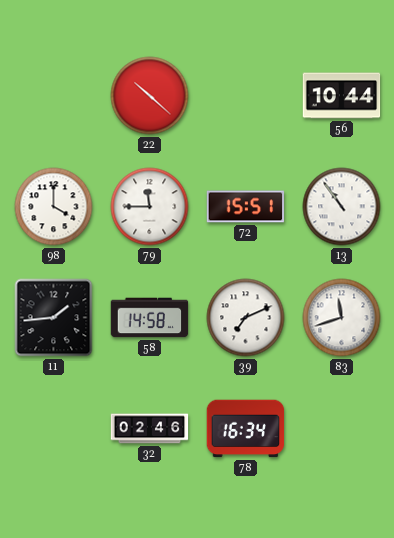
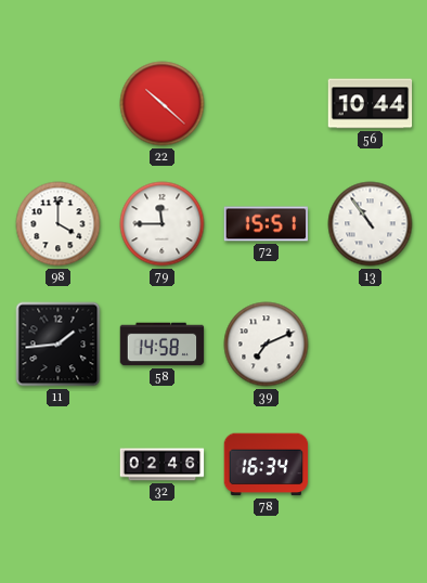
83: 11:42 -> none
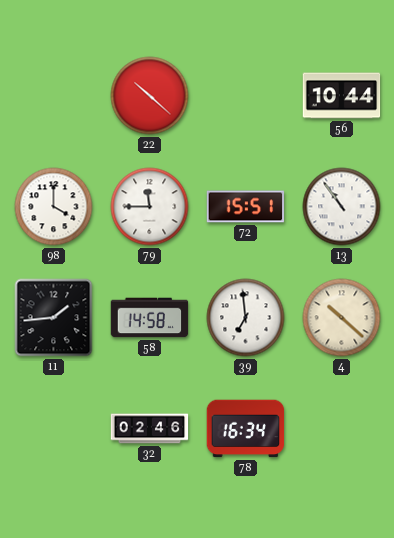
39: 7:11 -> 6:59
4: none -> 10:22
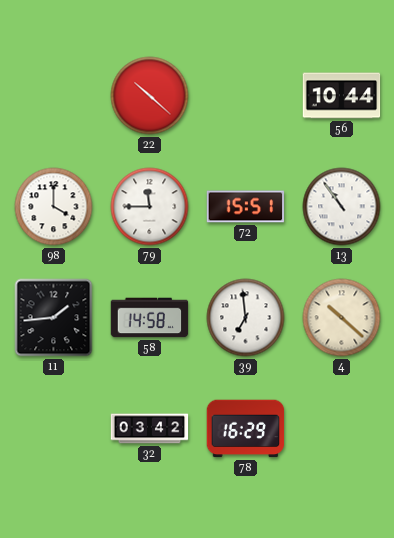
32: 02:46 -> 03:42
78: 16:34 -> 16:29
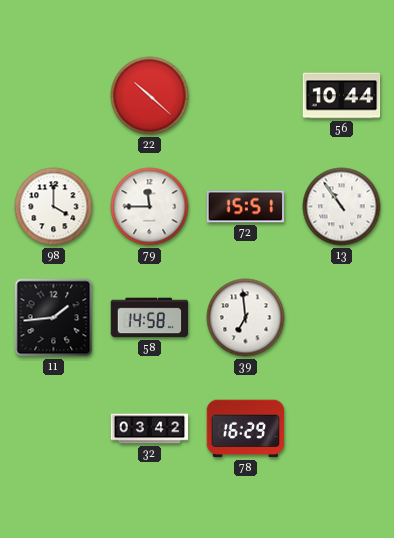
4: 10:22 -> none
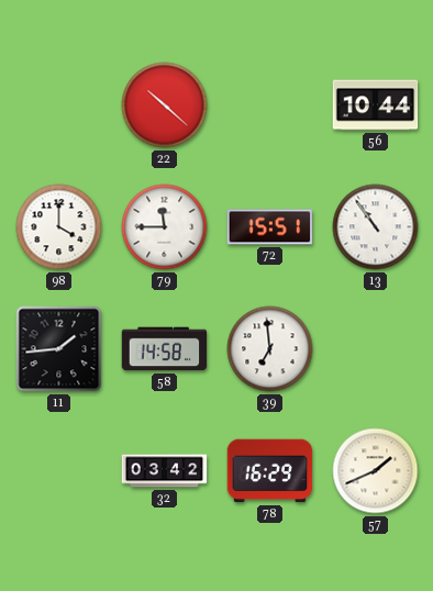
57: none -> 1:41
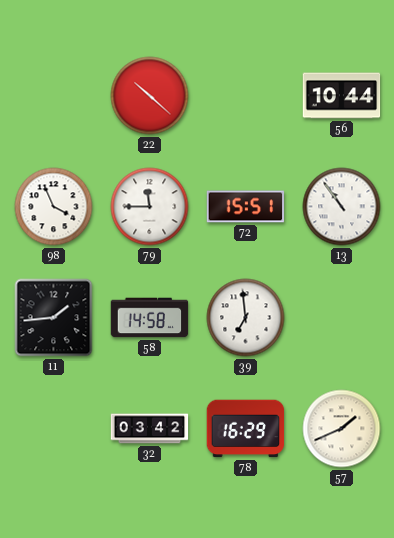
98: 4:00 -> 3:56
